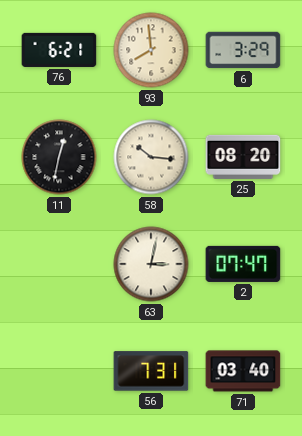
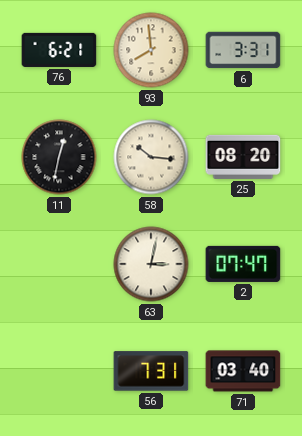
6: 3:29 -> 3:31
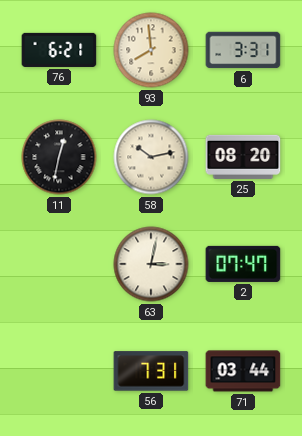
58: 10:16 -> 10:13
71: 03:40 -> 03:44
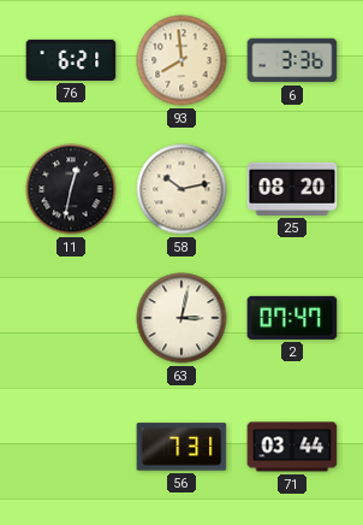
6: 3:31 -> 3:36
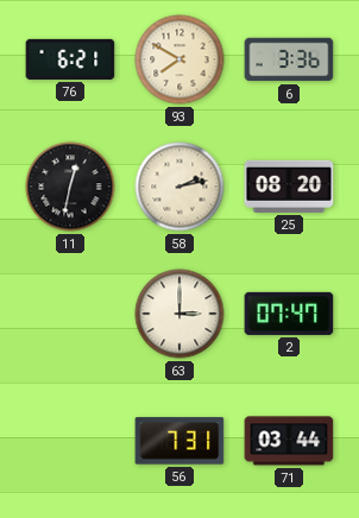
93: 7:59 -> 7:50
58: 10:13 -> 2:13
63: 3:02 -> 3:00
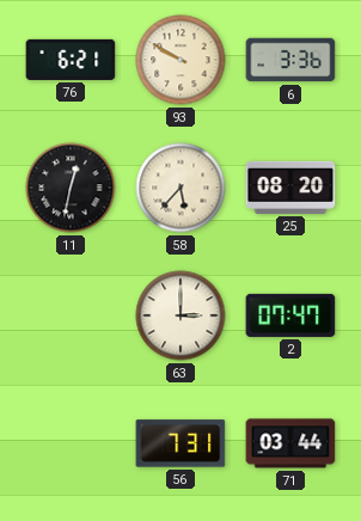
93: 7:50 -> 9:50
58: 2:13 -> 5:37
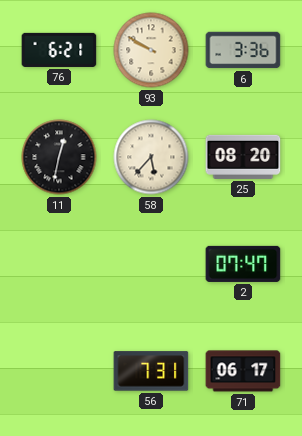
63: 3:00 -> none
71: 03:44 -> 06:17
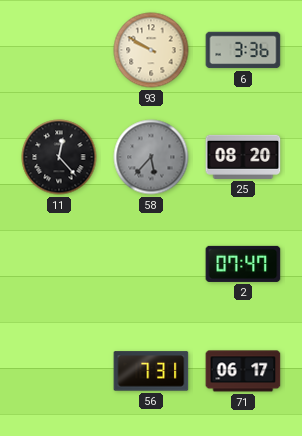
76: 6:21 -> none
11: 12:32 -> 12:23
58 dial: cream -> grey
